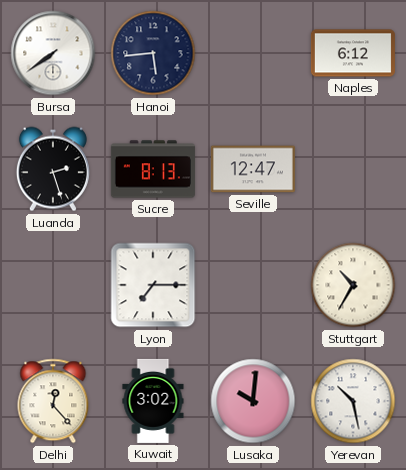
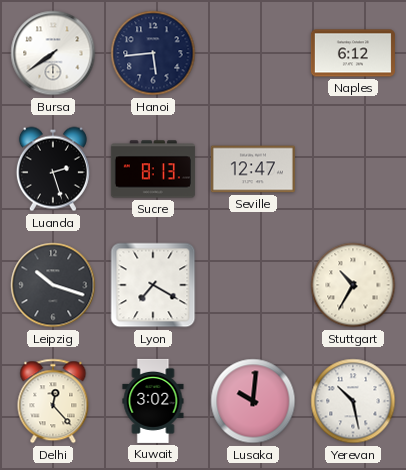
Leipzig: none -> 10:18
Lyon: 7:15 -> 7:20
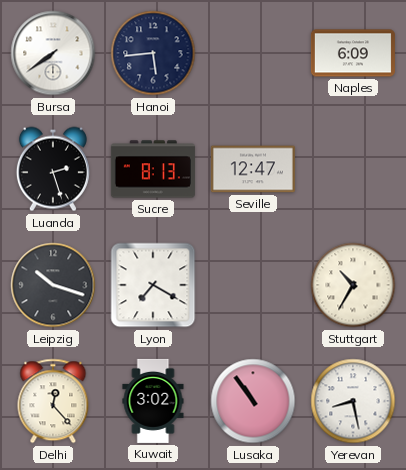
Naples: 6:12 -> 6:09
Lusaka: 10:01 -> 10:54
Yerevan: 10:28 -> 8:28
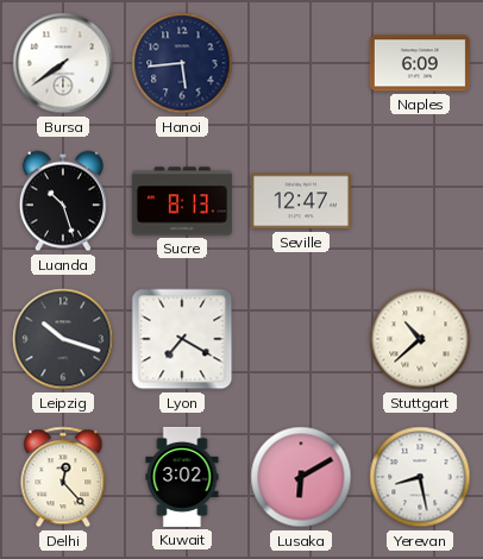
Luanda: 2:27 -> 10:27
Stuttgart: 10:35 -> 10:38
Lusaka: 10:54 -> 6:10
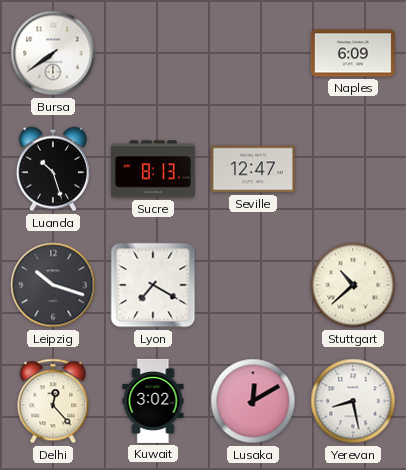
Hanoi: 5:44 -> none
Lusaka: 6:10 -> 12:10
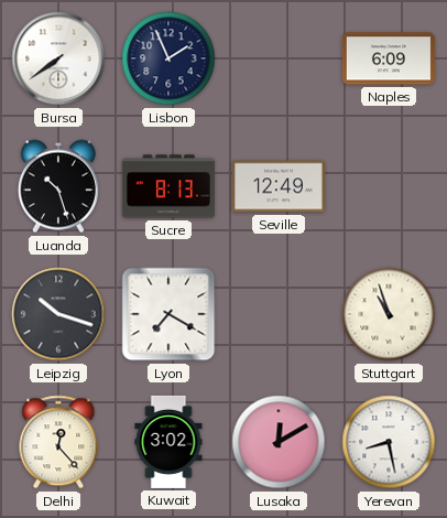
Lisbon: none -> 1:56
Seville: 12:47 -> 12:49
Stuttgart: 10:38 -> 10:57
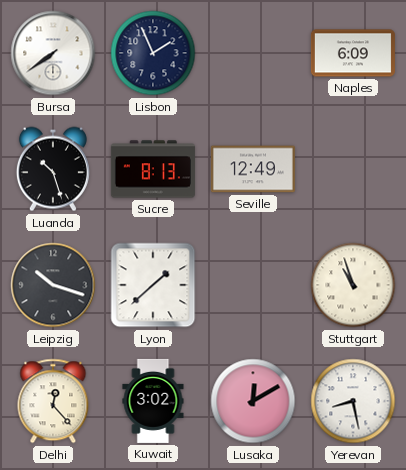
Lyon: 7:20 -> 1:38
